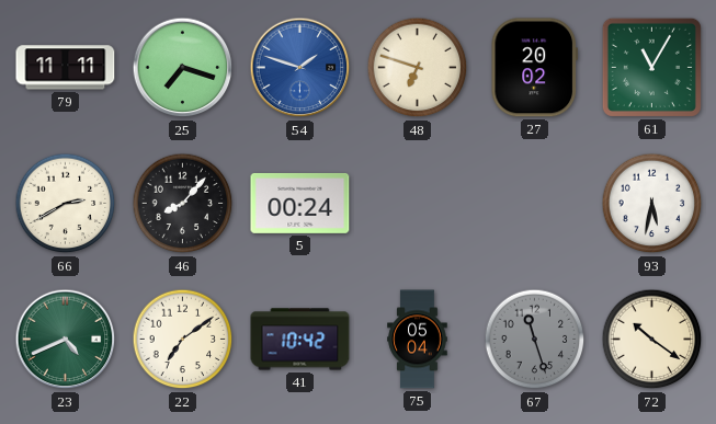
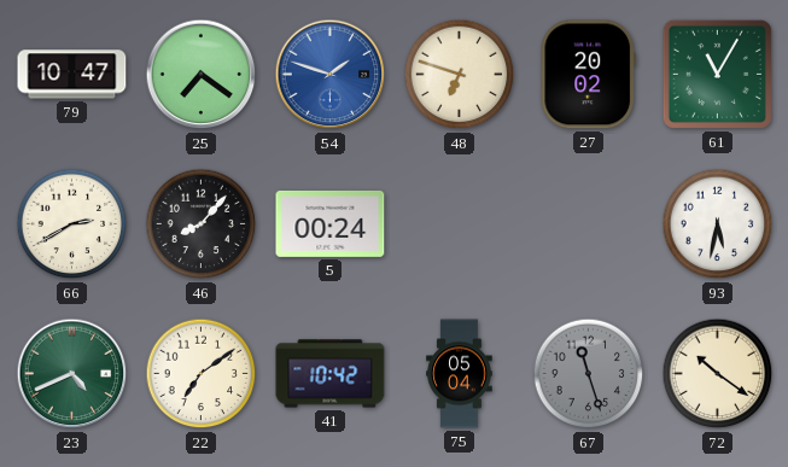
79: 11:11 -> 10:47
25: 7:18 -> 7:21
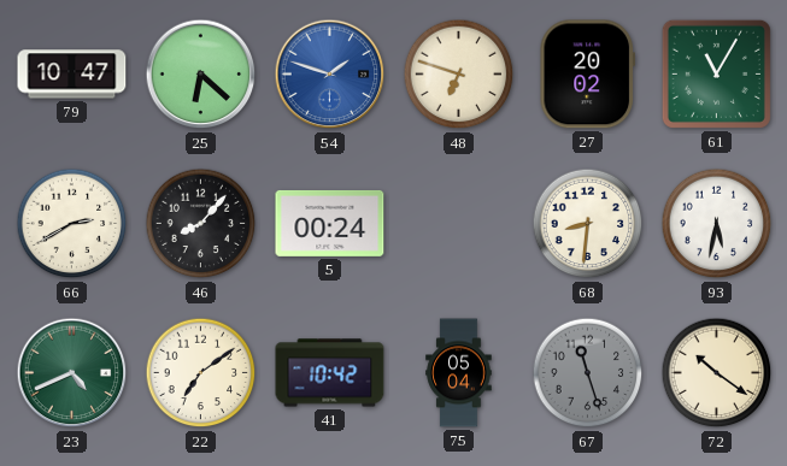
25: 7:21 -> 6:22
68: none -> 8:31
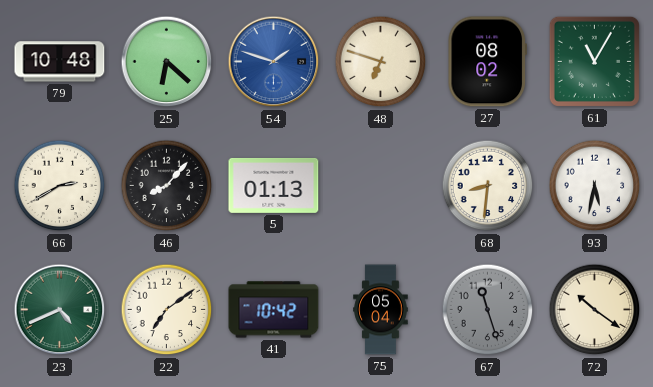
79: 10:47 -> 10:48
27: 20:02 -> 08:02
5: 00:24 -> 01:13
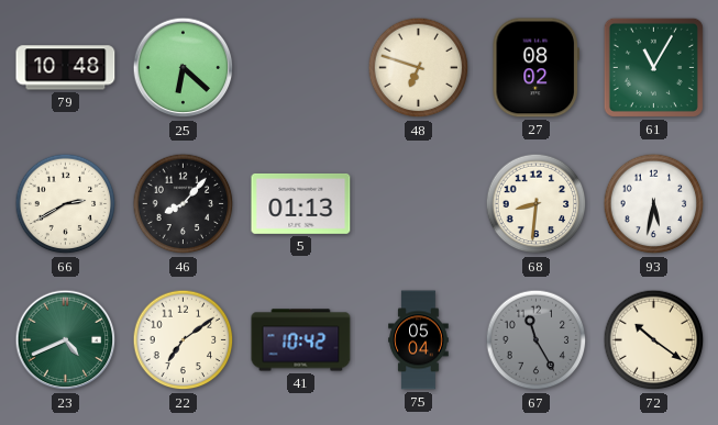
54: 1:48 -> none
67: 11:27 -> 11:25
